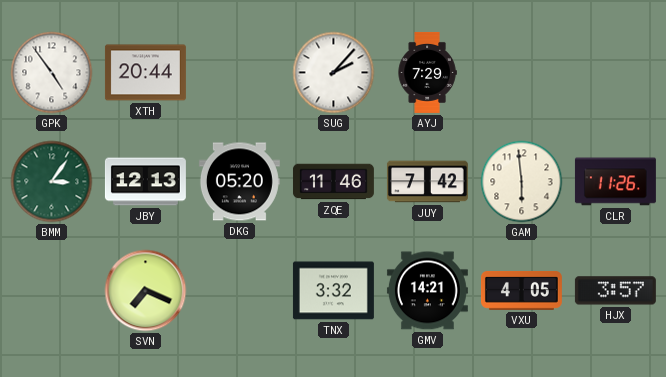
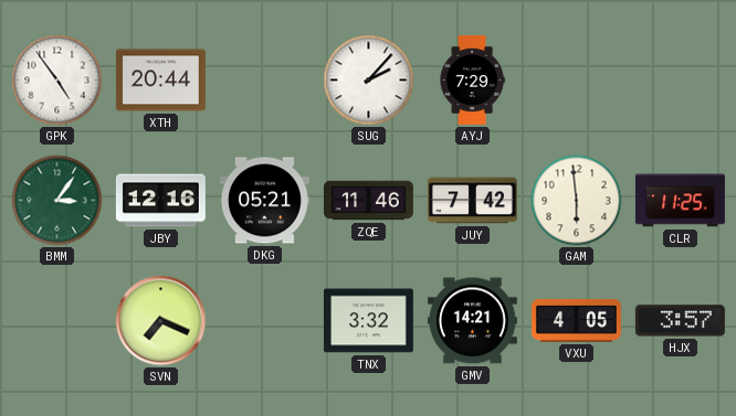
JBY: 12:13 -> 12:16
DKG: 05:20 -> 05:21
CLR: 11:26 -> 11:25
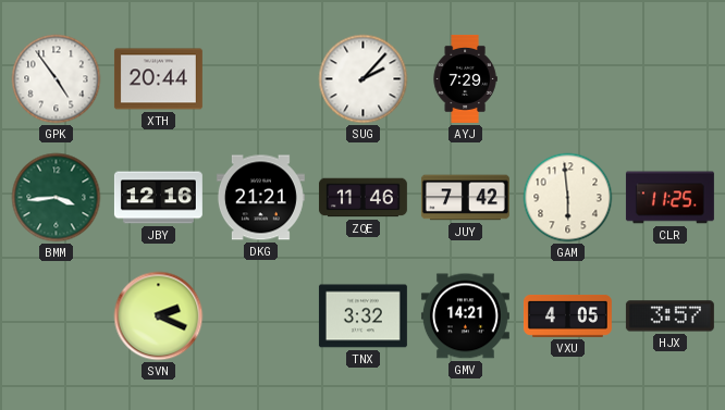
BMM: 3:06 -> 3:44
DKG: 05:21 -> 21:21
SVN: 7:19 -> 2:19
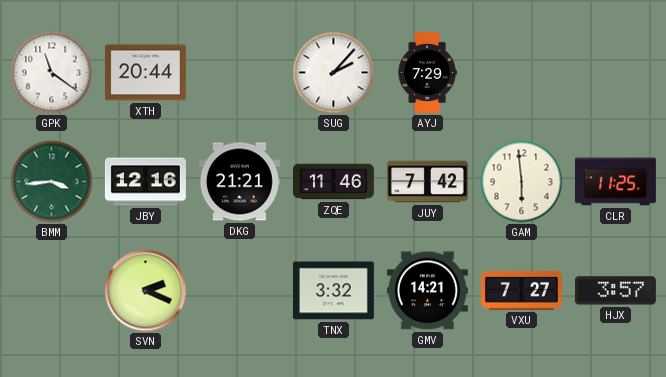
GPK: 4:54 -> 11:21
VXU: 4:05 -> 7:27
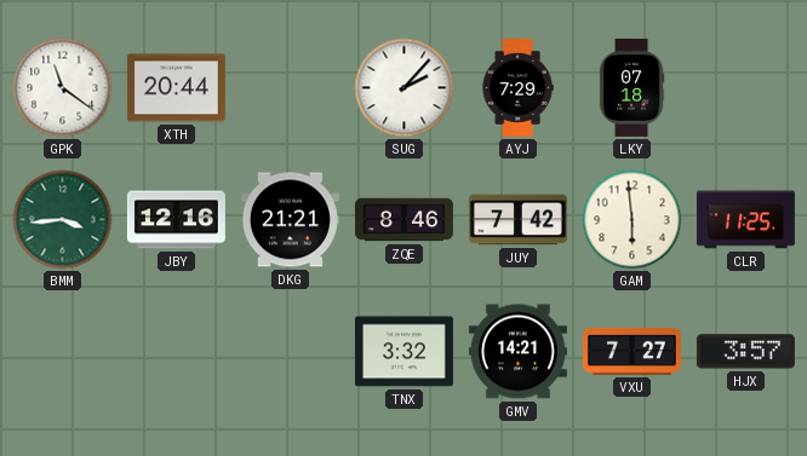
LKY: none -> 07:18
ZQE: 11:46 -> 8:46
SVN: 2:19 -> none
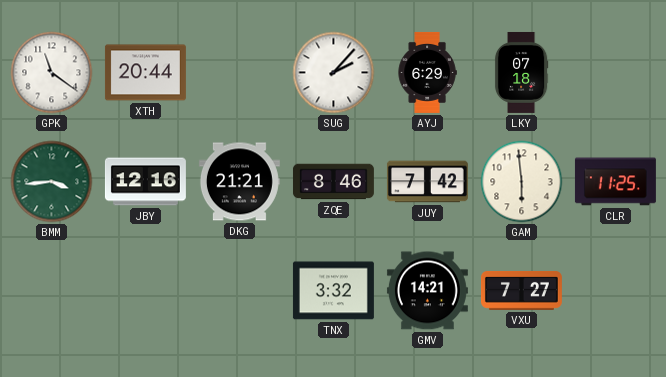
AYJ: 7:29 -> 6:29
HJX: 3:57 -> none
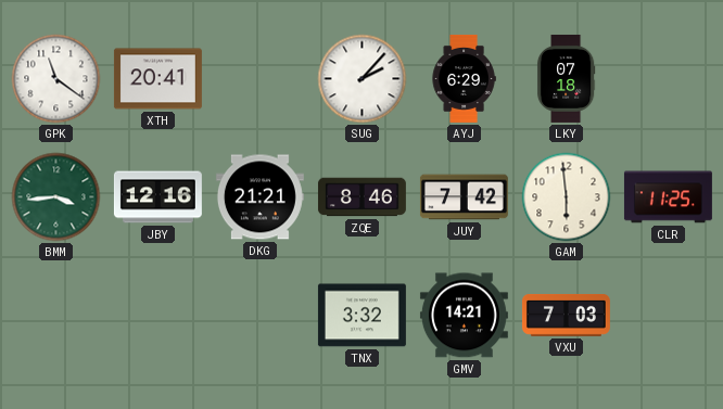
XTH: 20:44 -> 20:41
VXU: 7:27 -> 7:03
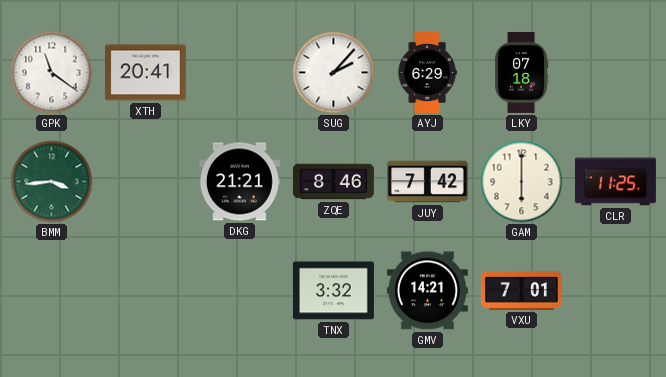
JBY: 12:16 -> none
GAM: 5:59 -> 6:00
VXU: 7:03 -> 7:01
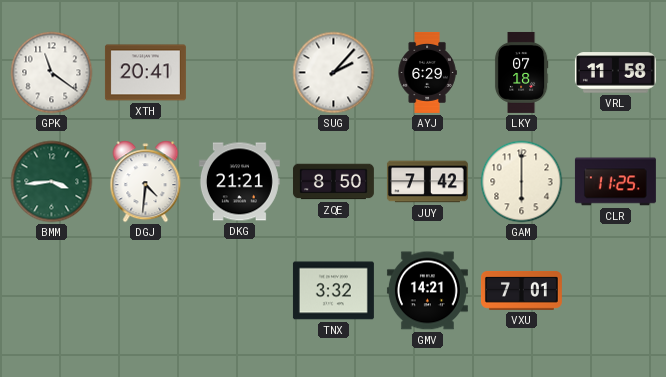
VRL: none -> 11:58
DGJ: none -> 4:31
ZQE: 8:46 -> 8:50
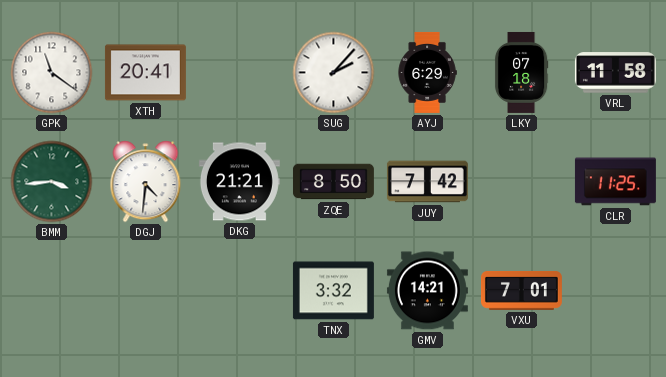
GAM: 6:00 -> none
